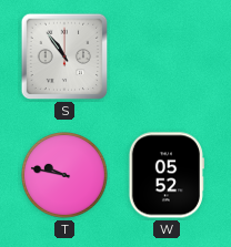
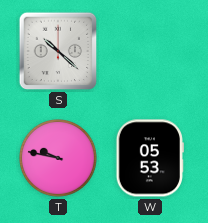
S: 10:54 -> 10:22
W: 05:52 -> 05:53
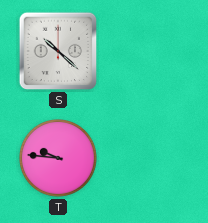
T: 9:47 -> 9:46
W: 05:53 -> none
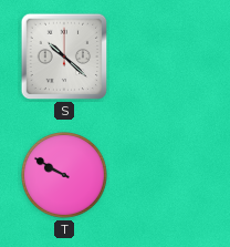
T: 9:46 -> 9:50
